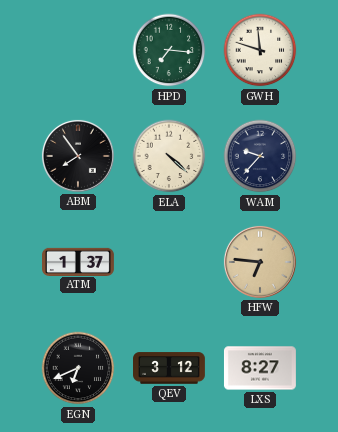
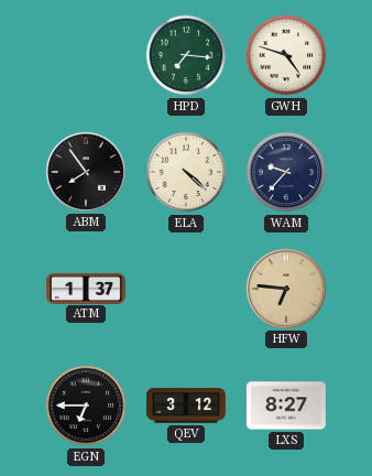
GWH: 11:48 -> 4:48
EGN: 6:41 -> 6:45
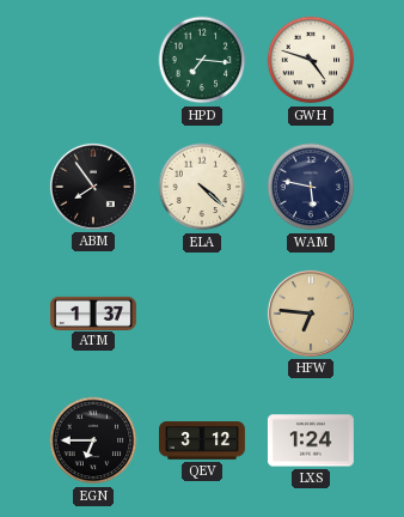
WAM: 9:37 -> 5:47
LXS: 8:27 -> 1:24
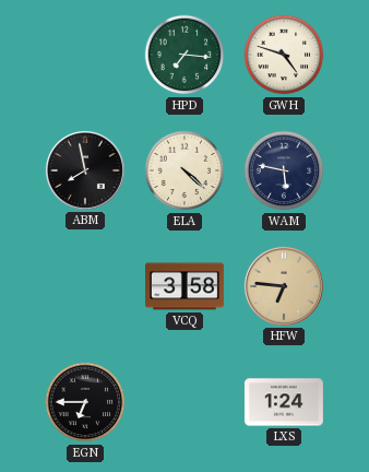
ABM: 7:54 -> 7:58
ATM: 1:37 -> none
VCQ: none -> 3:58
QEV: 3:12 -> none
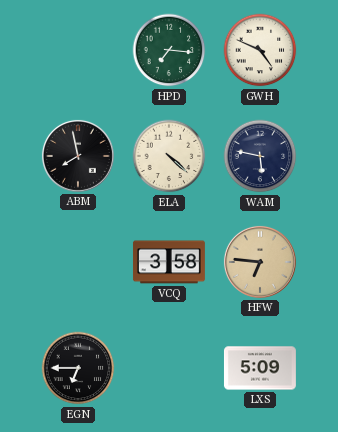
GWH: 4:48 -> 4:49
LXS: 1:24 -> 5:09
